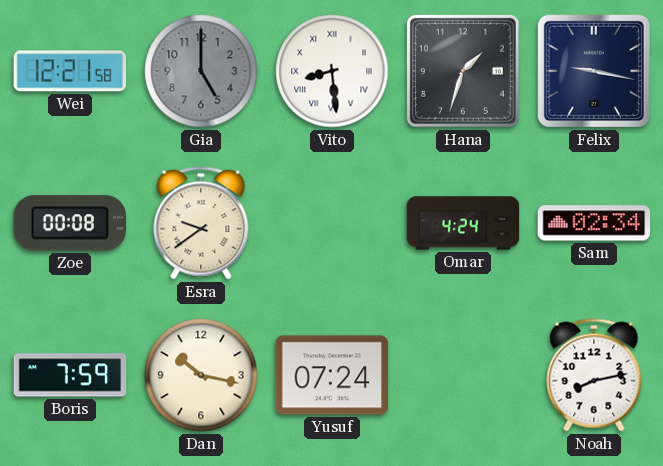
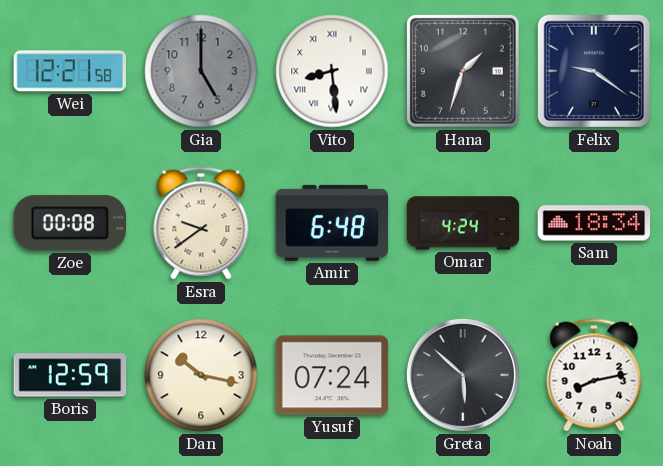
Felix: 9:17 -> 9:21
Amir: none -> 6:48
Sam: 02:34 -> 18:34
Boris: 7:59 -> 12:59
Greta: none -> 5:52
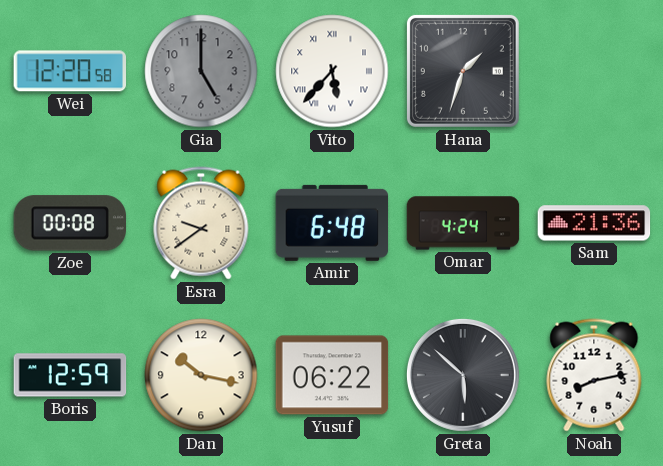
Wei: 12:21 -> 12:20
Vito: 8:29 -> 5:37
Felix: 9:21 -> none
Sam: 18:34 -> 21:36
Yusuf: 07:24 -> 06:22
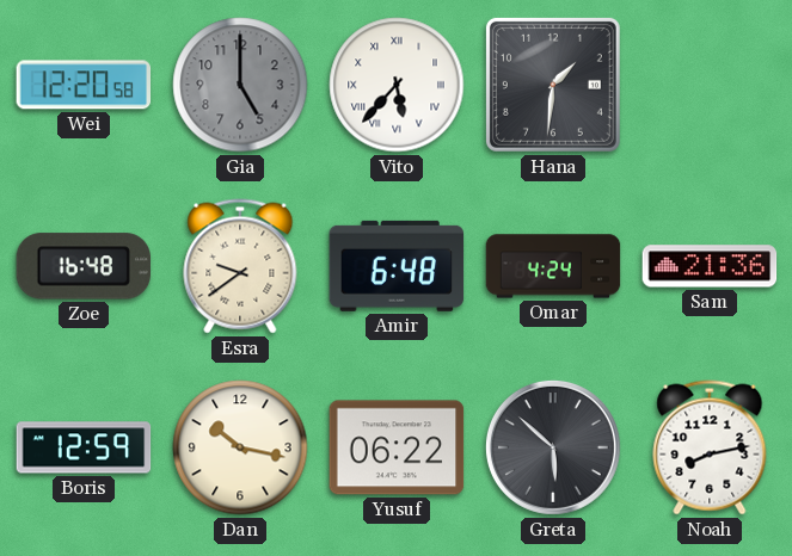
Hana: 1:33 -> 1:31
Zoe: 00:08 -> 16:48
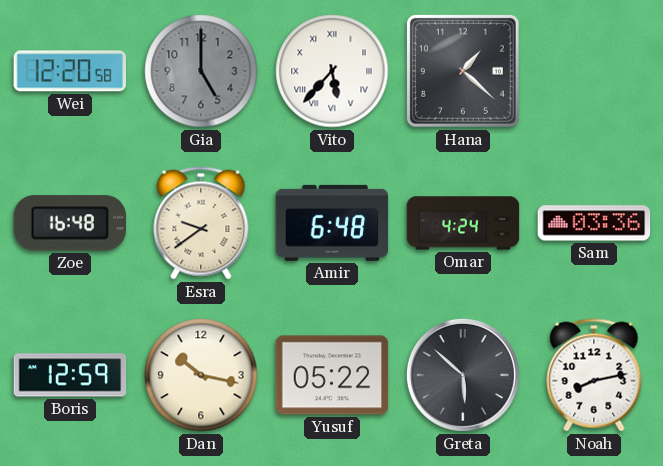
Hana: 1:31 -> 1:22
Sam: 21:36 -> 03:36
Yusuf: 06:22 -> 05:22
